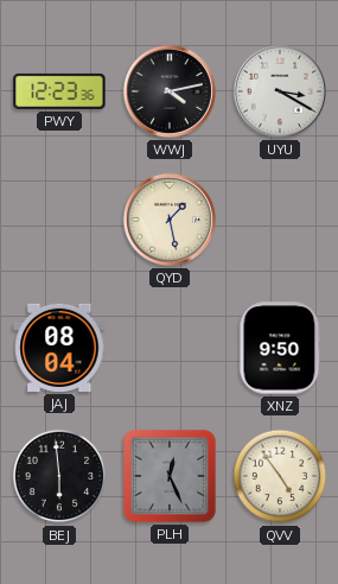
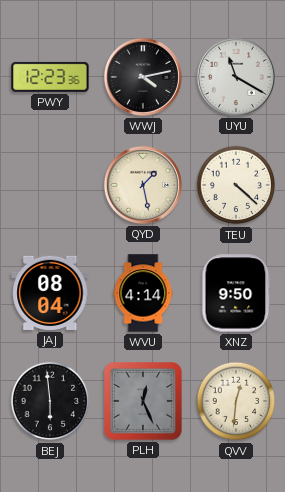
UYU: 3:20 -> 11:20
TEU: none -> 4:22
WVU: none -> 4:14
QVV: 4:54 -> 12:31
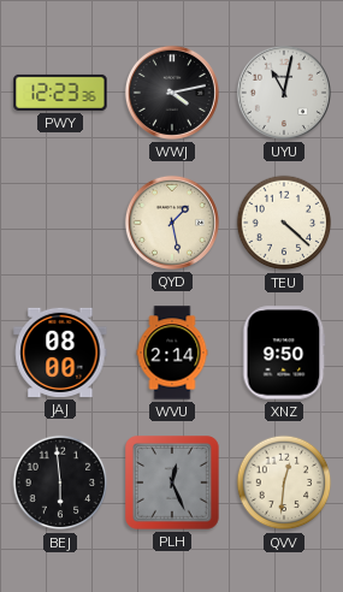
UYU: 11:20 -> 11:02
JAJ: 08:04 -> 08:00
WVU: 4:14 -> 2:14
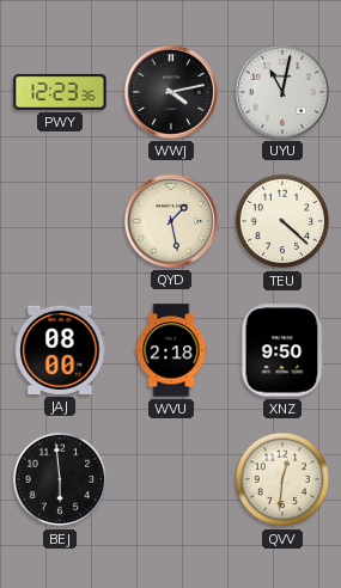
WVU: 2:14 -> 2:18
PLH: 12:26 -> none
